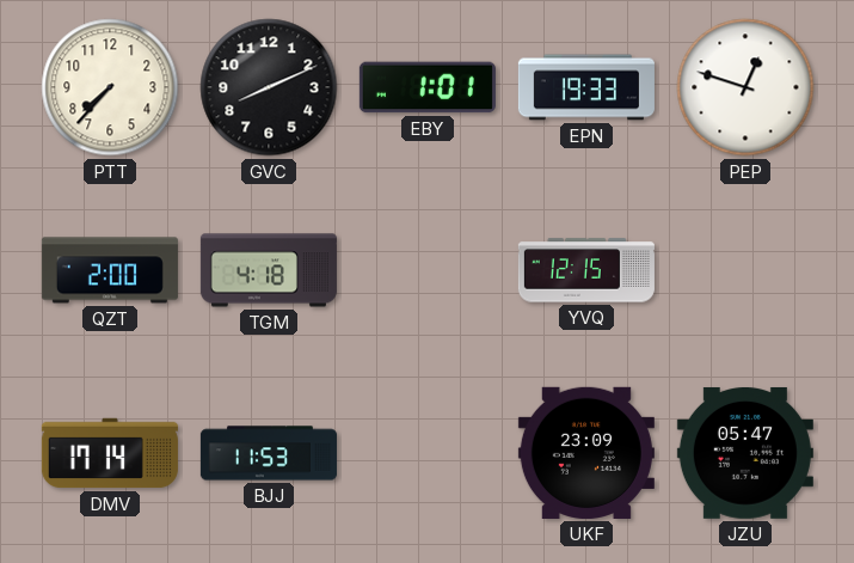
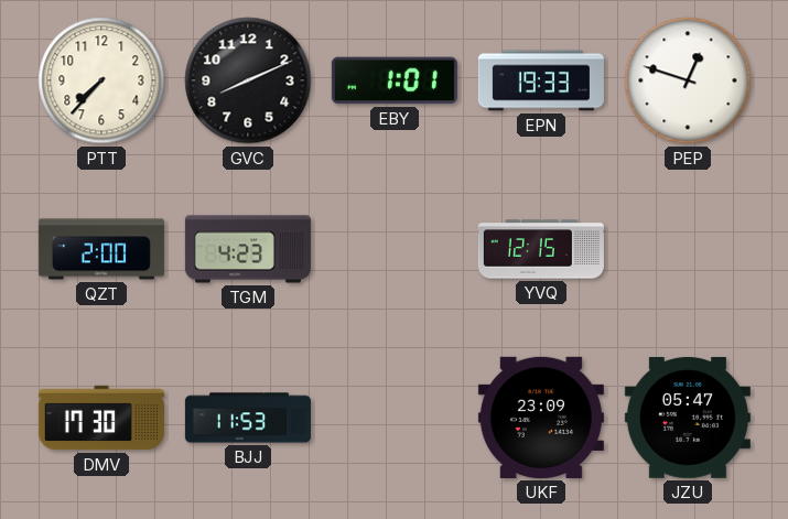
TGM: 4:18 -> 4:23
DMV: 17:14 -> 17:30
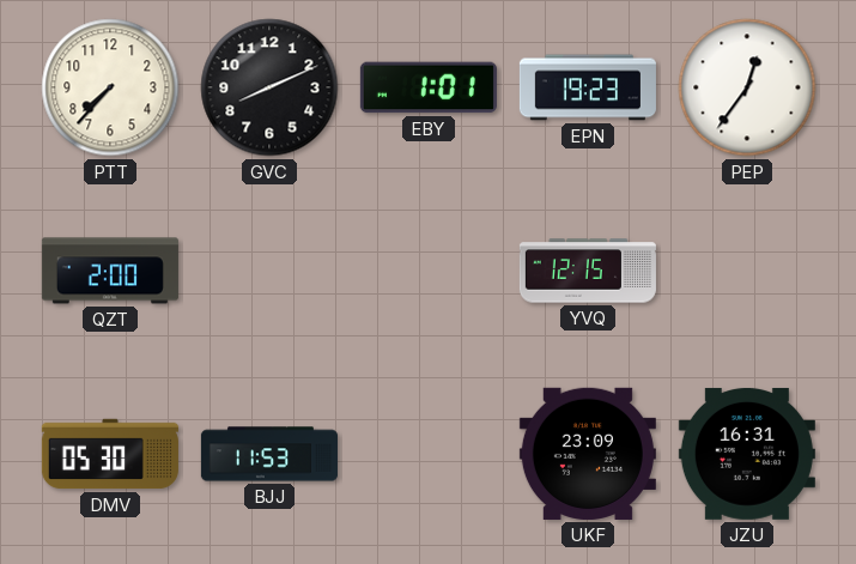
EPN: 19:33 -> 19:23
PEP: 12:48 -> 12:36
TGM: 4:23 -> none
DMV: 17:30 -> 05:30
JZU: 05:47 -> 16:31
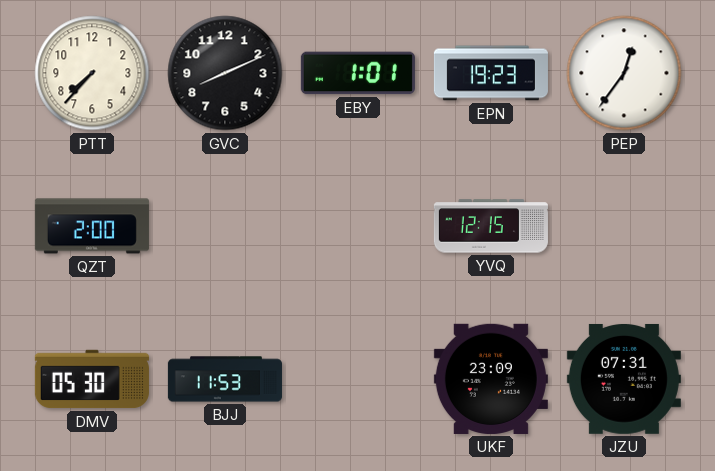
JZU: 16:31 -> 07:31
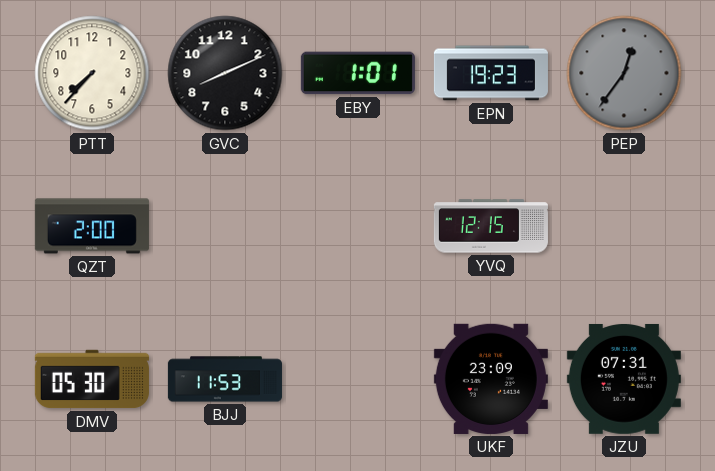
PEP dial: white -> grey
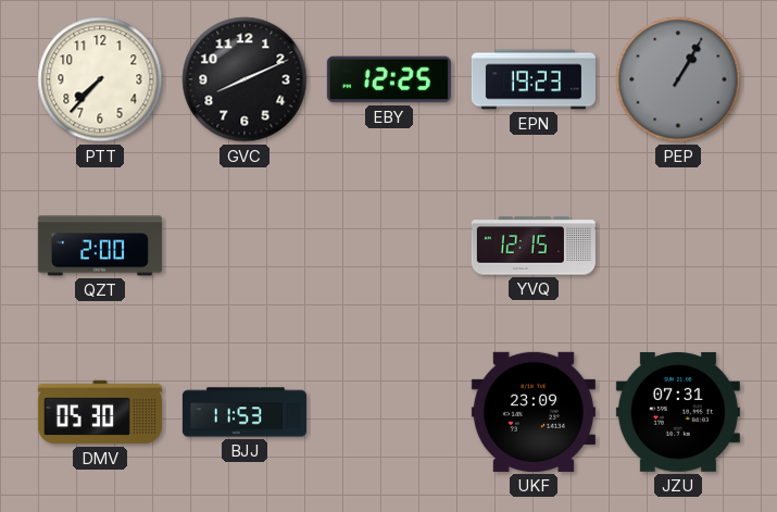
EBY: 1:01 -> 12:25
PEP: 12:36 -> 1:05
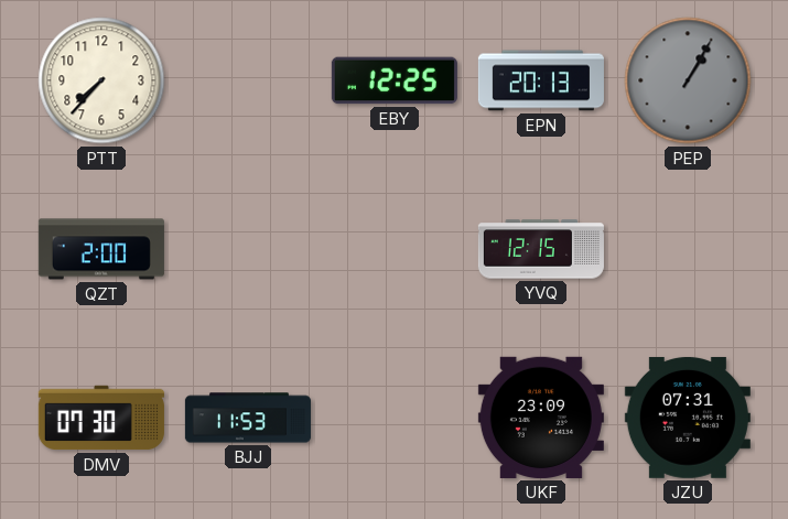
GVC: 8:11 -> none
EPN: 19:23 -> 20:13
DMV: 05:30 -> 07:30
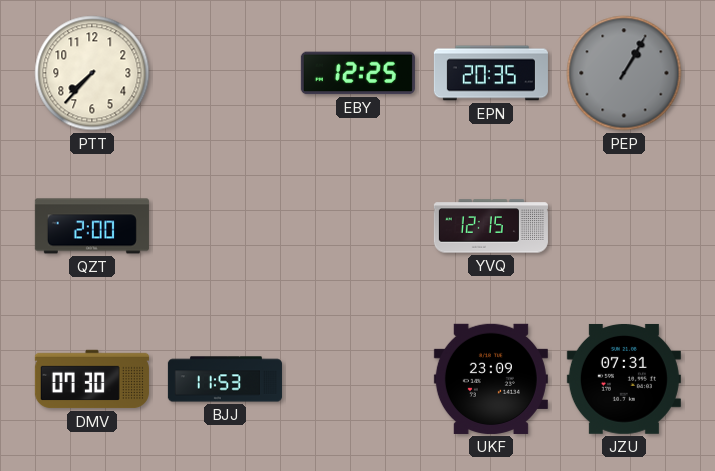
EPN: 20:13 -> 20:35
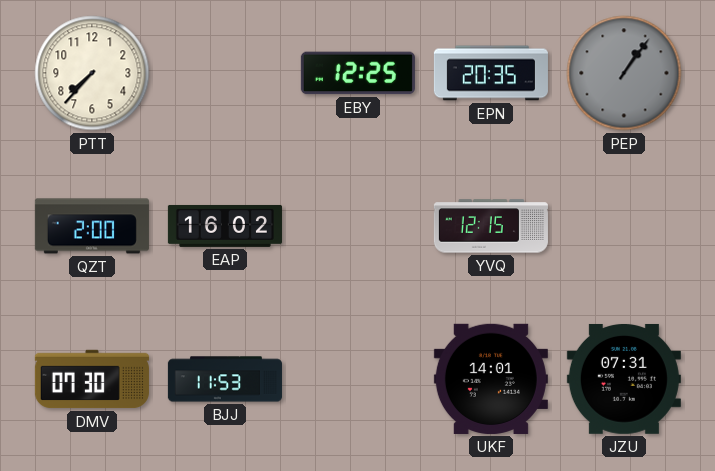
PEP: 1:05 -> 1:06
EAP: none -> 16:02
UKF: 23:09 -> 14:01
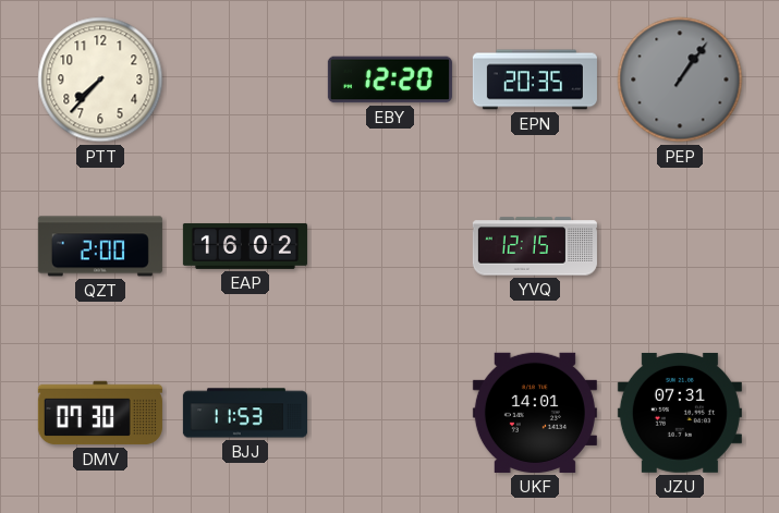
EBY: 12:25 -> 12:20
